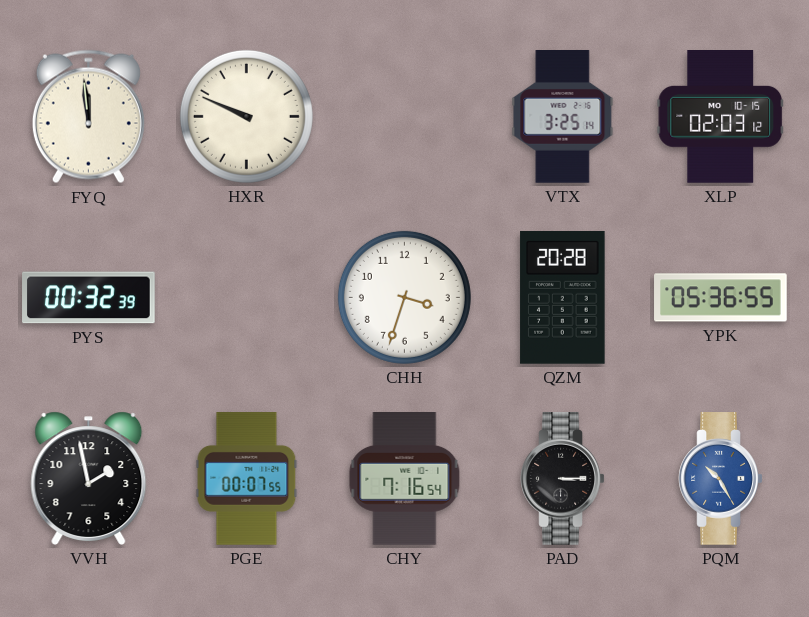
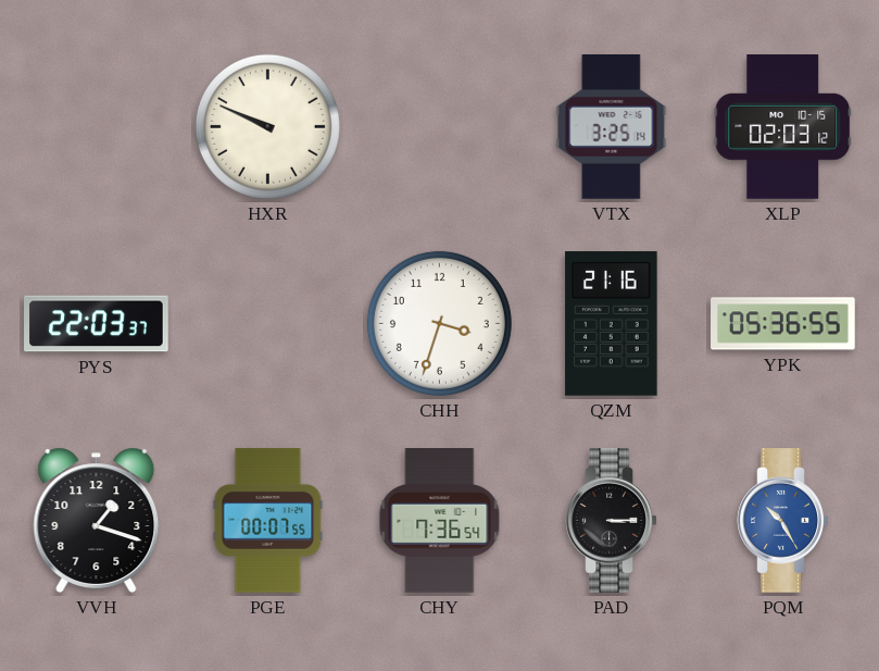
FYQ: 11:59 -> none
PYS: 00:32 -> 22:03
QZM: 20:28 -> 21:16
VVH: 1:58 -> 1:18
CHY: 7:16 -> 7:36
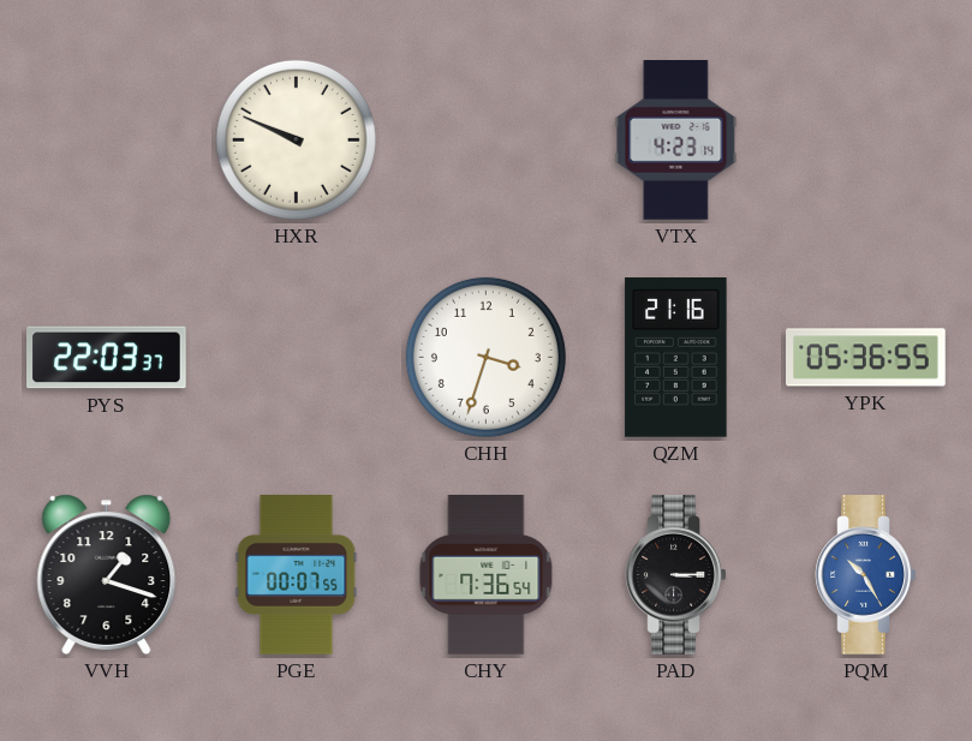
VTX: 3:25 -> 4:23
XLP: 02:03 -> none
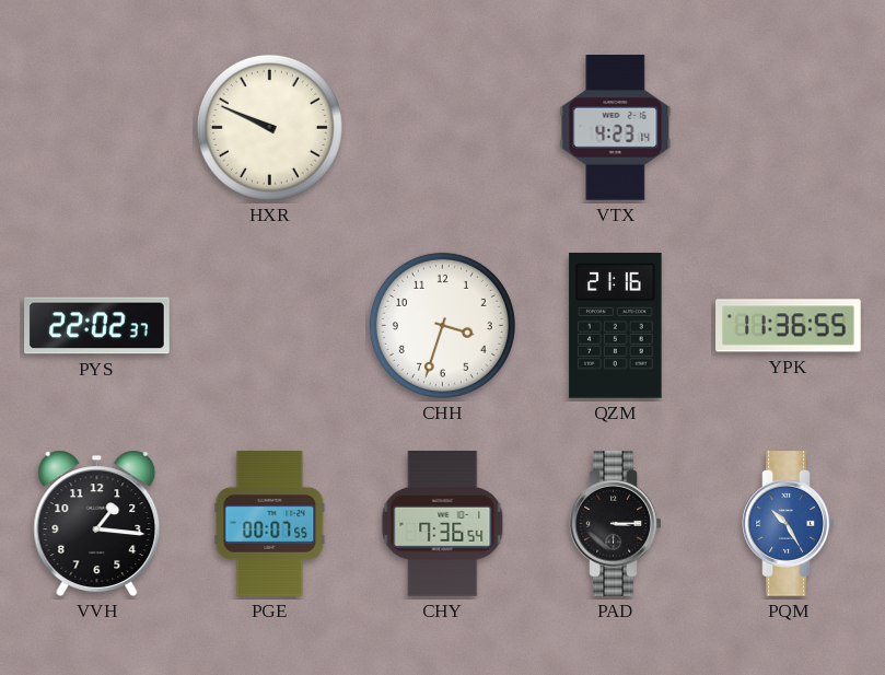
PYS: 22:03 -> 22:02
YPK: 05:36 -> 11:36
VVH: 1:18 -> 1:16
